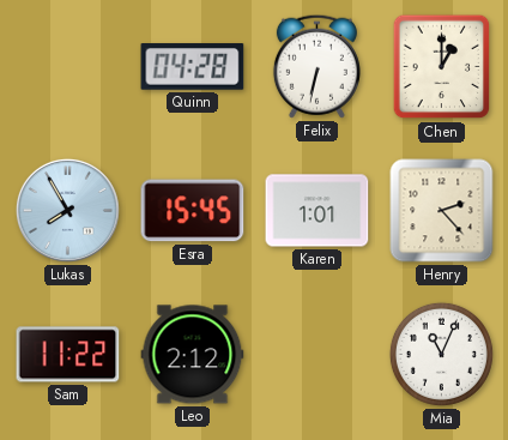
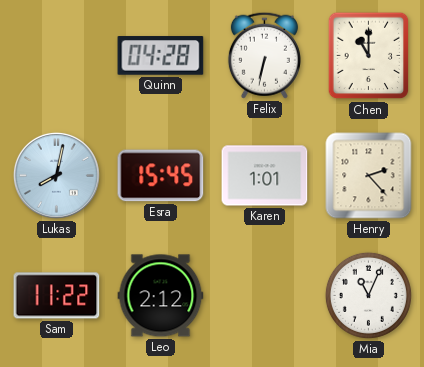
Chen: 1:00 -> 11:00
Lukas: 7:55 -> 8:02
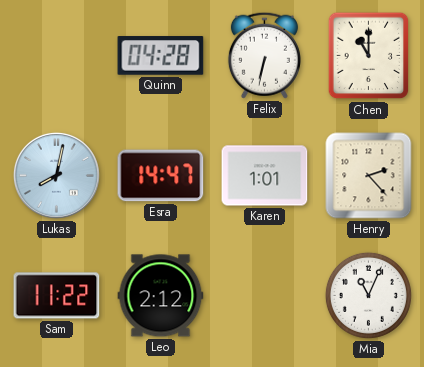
Esra: 15:45 -> 14:47
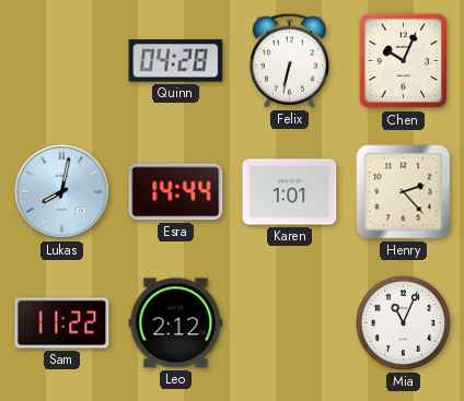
Chen: 11:00 -> 10:04
Esra: 14:47 -> 14:44
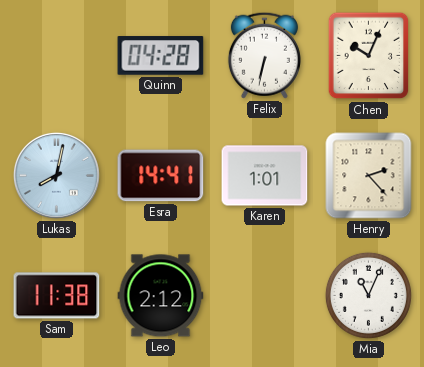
Esra: 14:44 -> 14:41
Sam: 11:22 -> 11:38
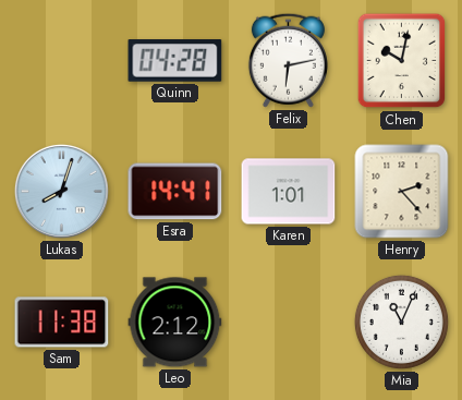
Felix: 6:32 -> 6:13
Chen: 10:04 -> 10:02
Lukas: 8:02 -> 8:03
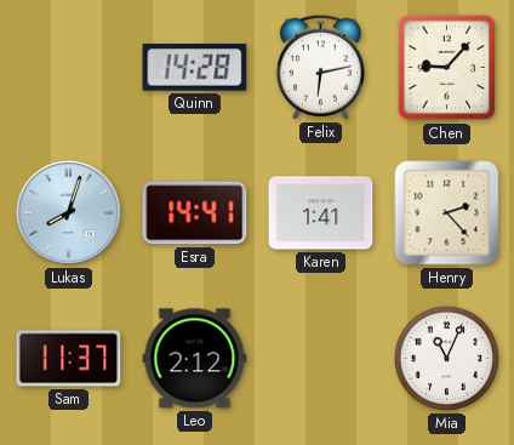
Quinn: 04:28 -> 14:28
Chen: 10:02 -> 9:07
Karen: 1:01 -> 1:41
Sam: 11:38 -> 11:37
